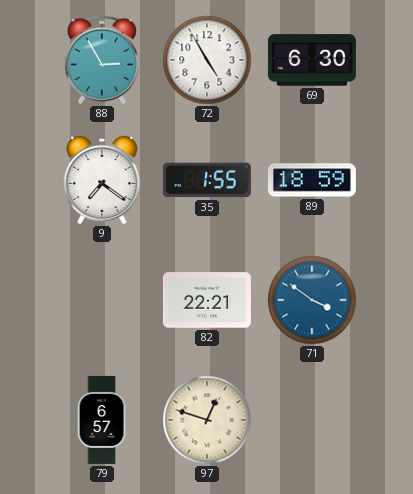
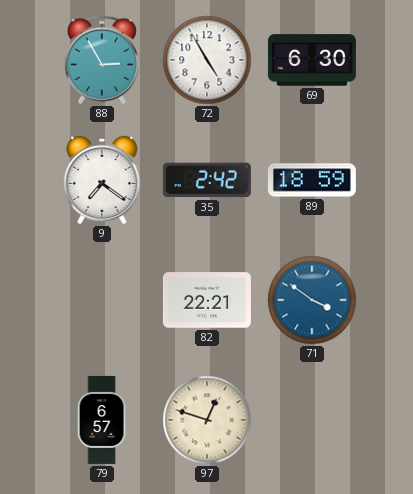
35: 1:55 -> 2:42
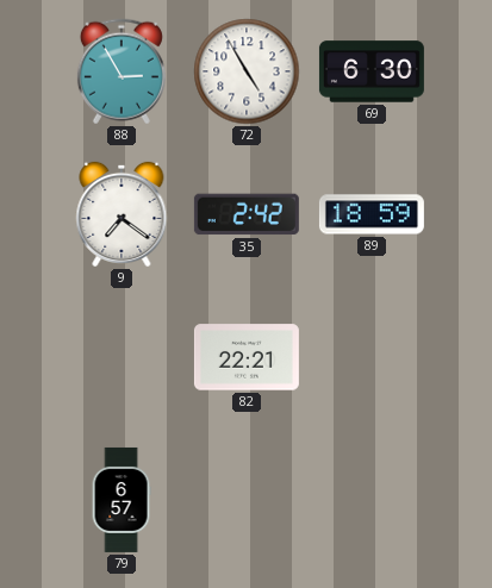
71: 3:51 -> none
97: 12:48 -> none
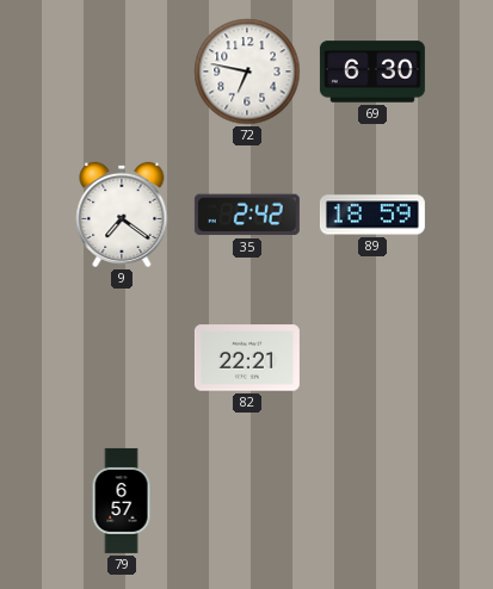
88: 2:55 -> none
72: 4:55 -> 6:47
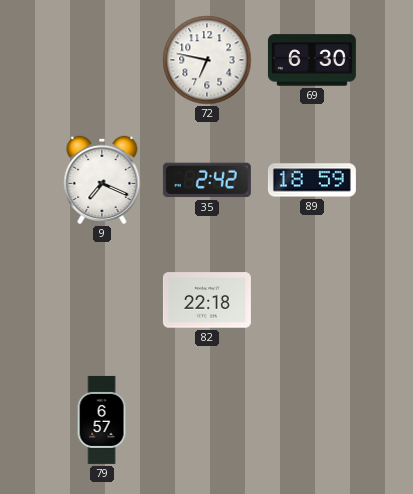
9: 7:21 -> 7:19
82: 22:21 -> 22:18
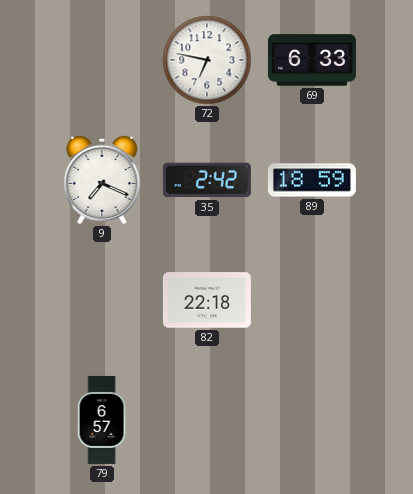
69: 6:30 -> 6:33
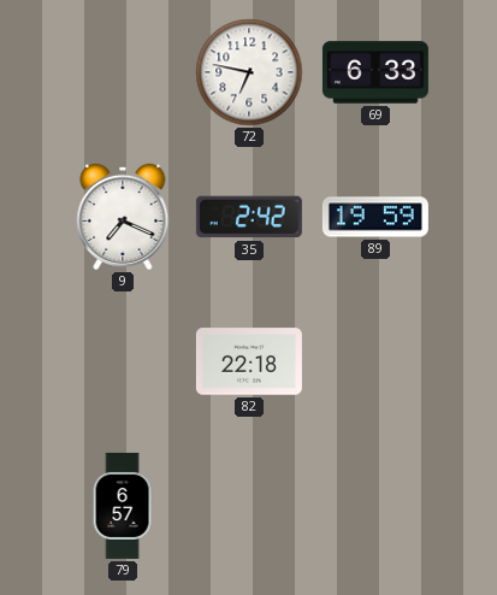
89: 18:59 -> 19:59
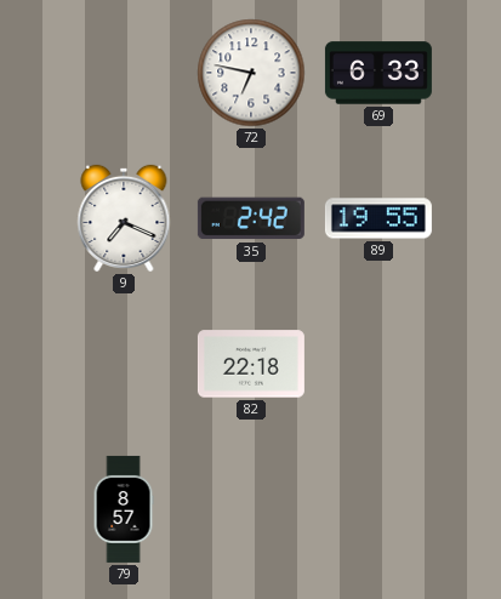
89: 19:59 -> 19:55
79: 6:57 -> 8:57
